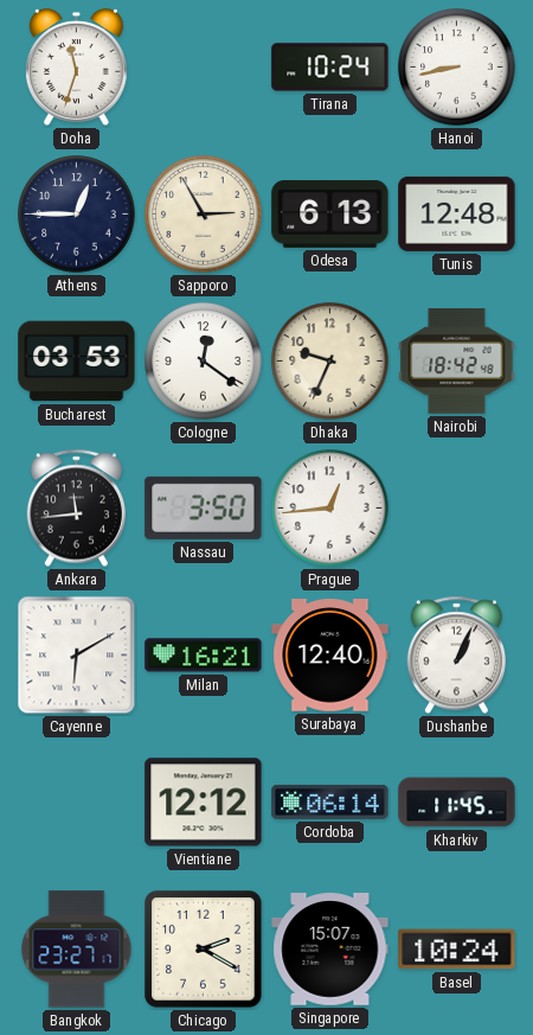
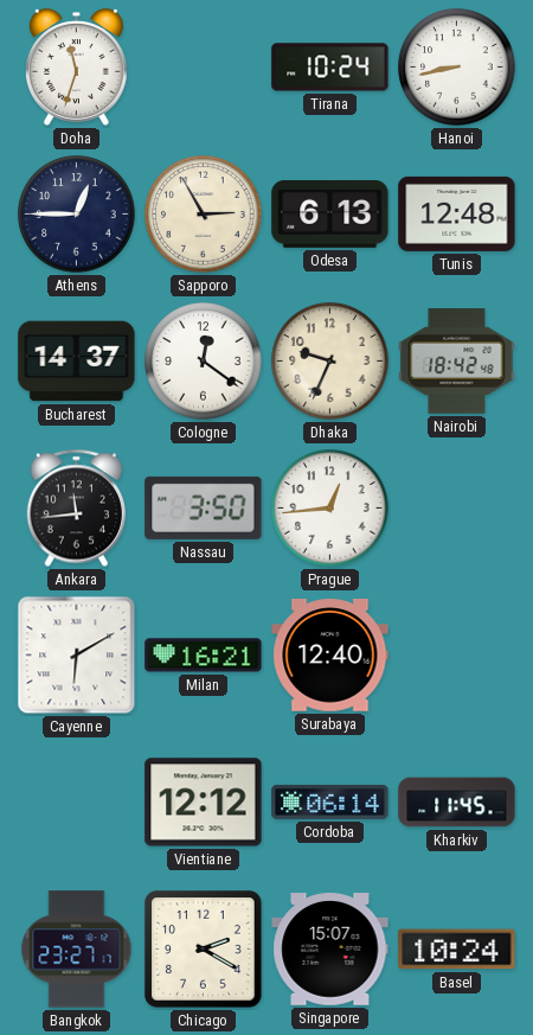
Bucharest: 03:53 -> 14:37
Dushanbe: 1:04 -> none
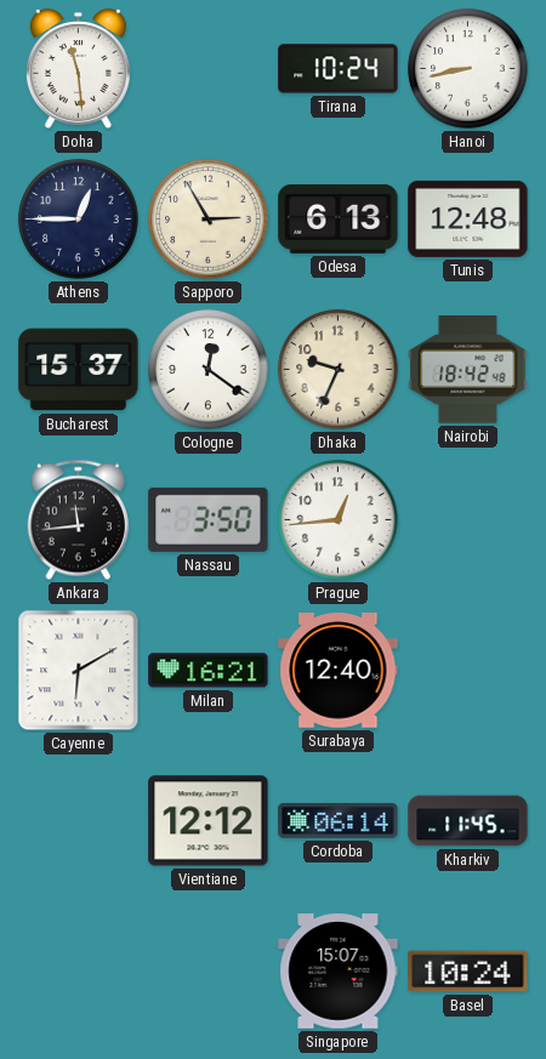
Doha: 11:33 -> 11:29
Bucharest: 14:37 -> 15:37
Bangkok: 23:27 -> none
Chicago: 2:20 -> none
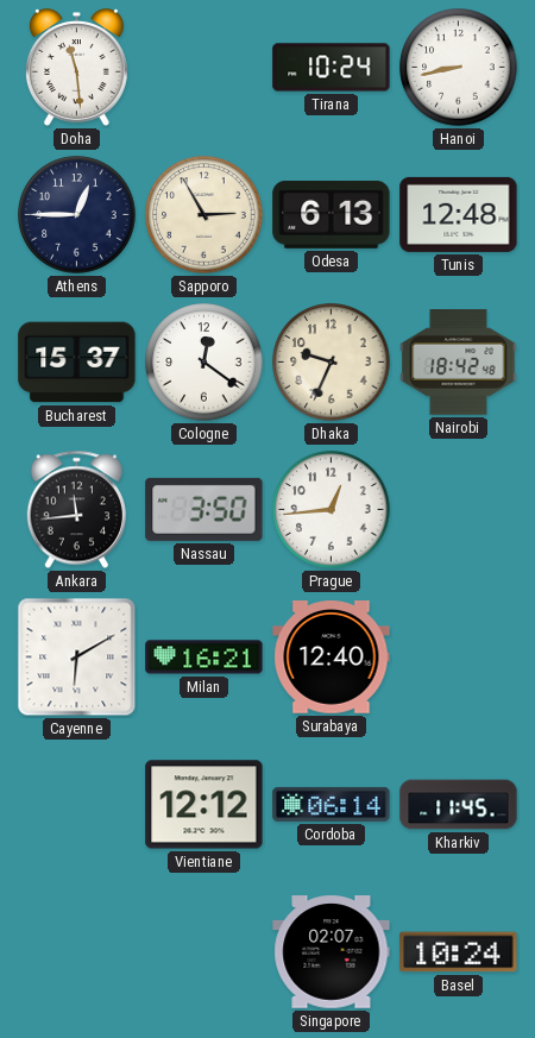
Singapore: 15:07 -> 02:07
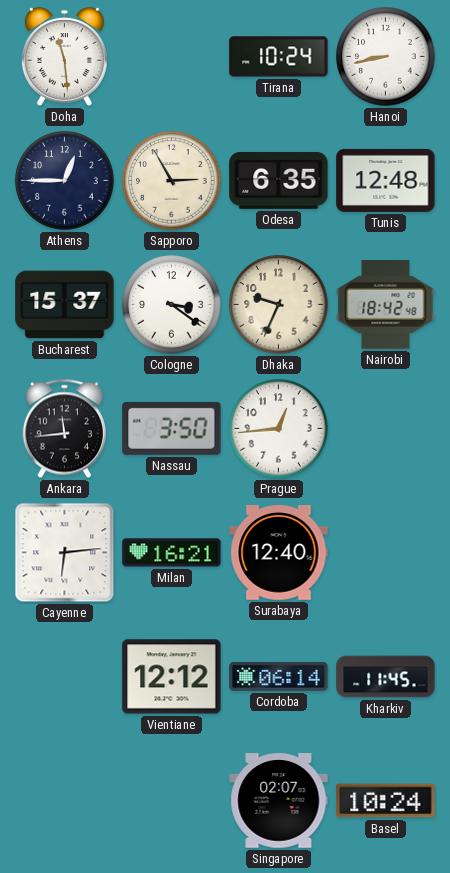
Odesa: 6:13 -> 6:35
Cologne: 12:21 -> 3:21
Cayenne: 6:10 -> 6:14
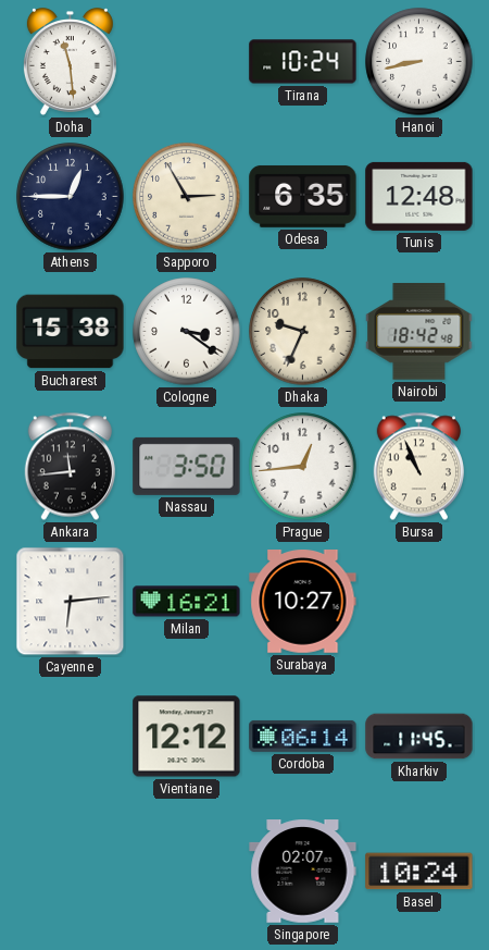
Bucharest: 15:37 -> 15:38
Bursa: none -> 10:56
Surabaya: 12:40 -> 10:27
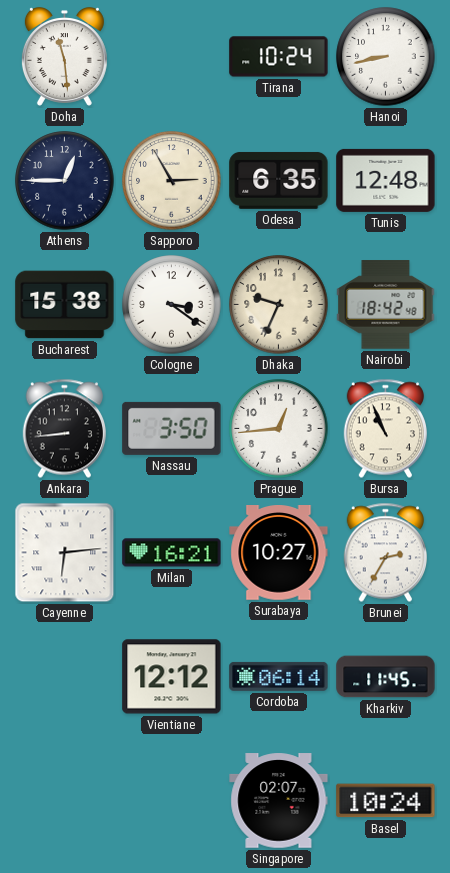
Ankara: 11:44 -> 8:44
Brunei: none -> 2:35
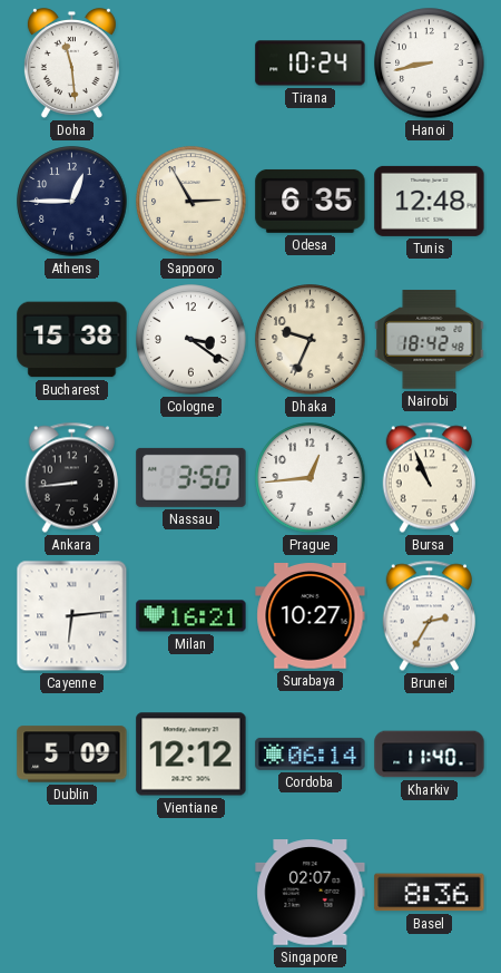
Dublin: none -> 5:09
Kharkiv: 11:45 -> 11:40
Basel: 10:24 -> 8:36
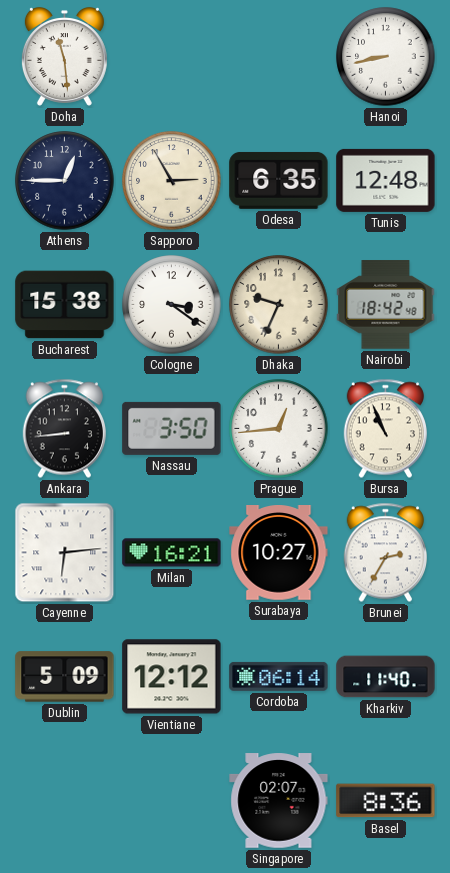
Tirana: 10:24 -> none
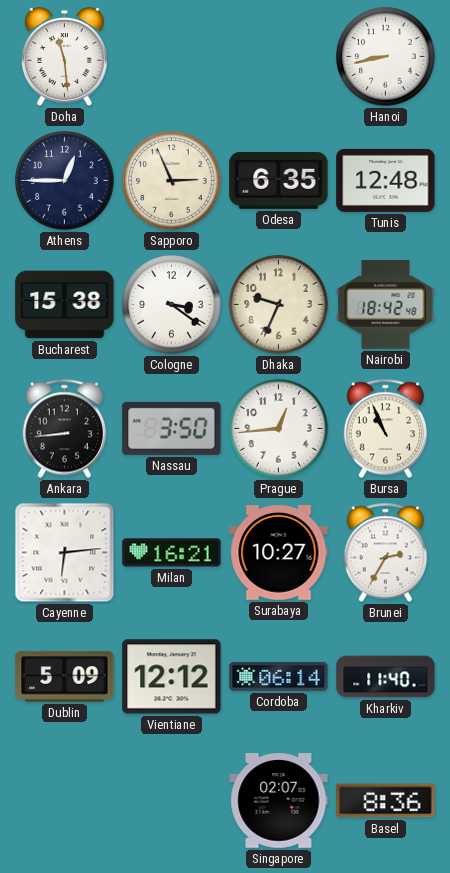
Sapporo: 2:55 -> 2:56
